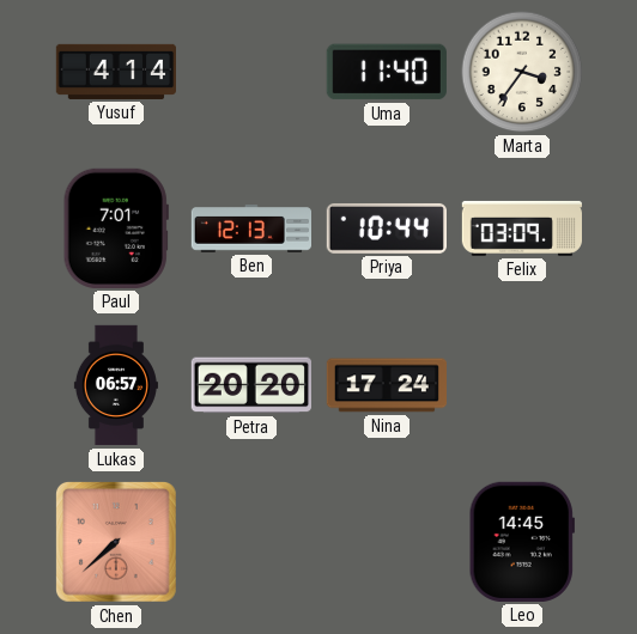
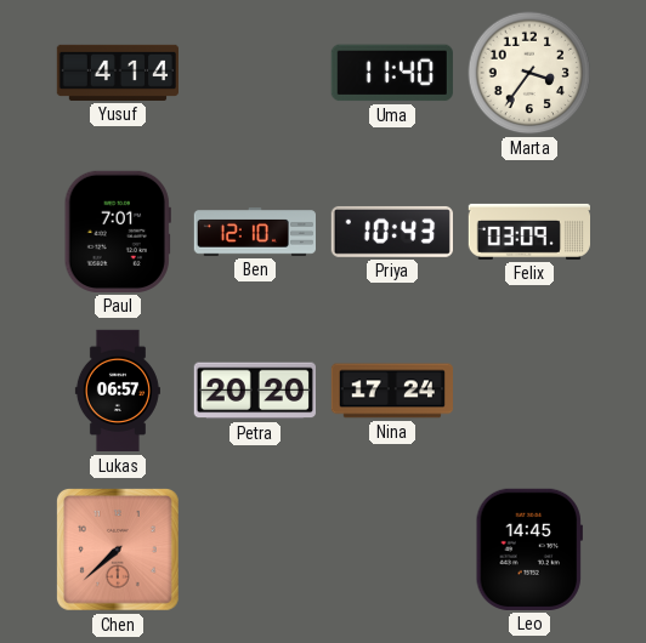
Ben: 12:13 -> 12:10
Priya: 10:44 -> 10:43
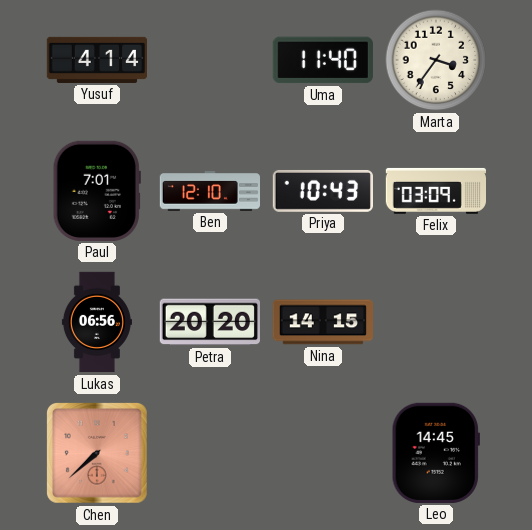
Lukas: 06:57 -> 06:56
Nina: 17:24 -> 14:15
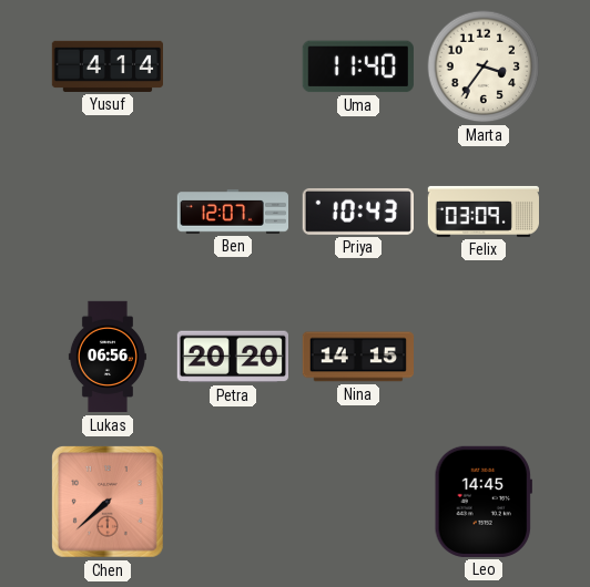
Paul: 7:01 -> none
Ben: 12:10 -> 12:07
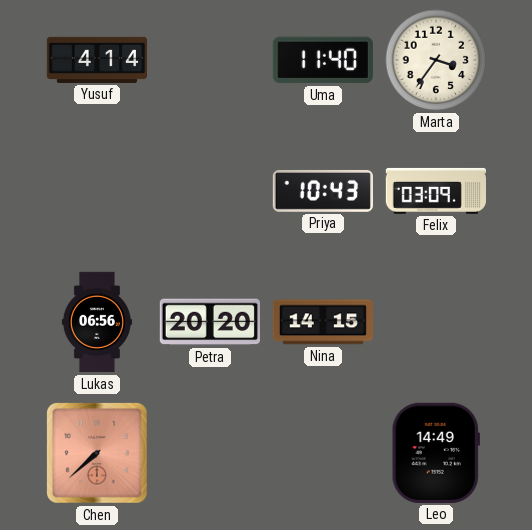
Ben: 12:07 -> none
Leo: 14:45 -> 14:49
